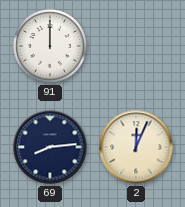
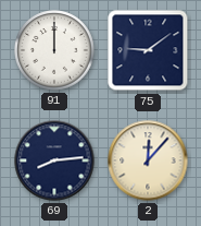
75: none -> 9:09
2: 12:04 -> 12:07
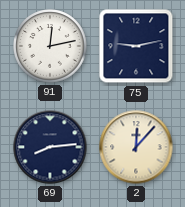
91: 12:00 -> 12:13
75: 9:09 -> 9:13
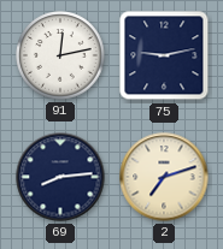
2: 12:07 -> 7:12
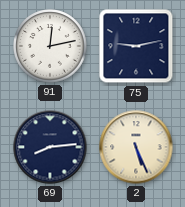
2: 7:12 -> 5:26
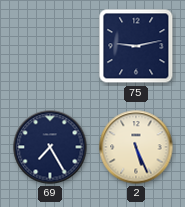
91: 12:13 -> none
69: 8:14 -> 7:25
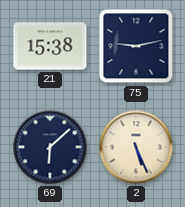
21: none -> 15:38
69: 7:25 -> 6:08
